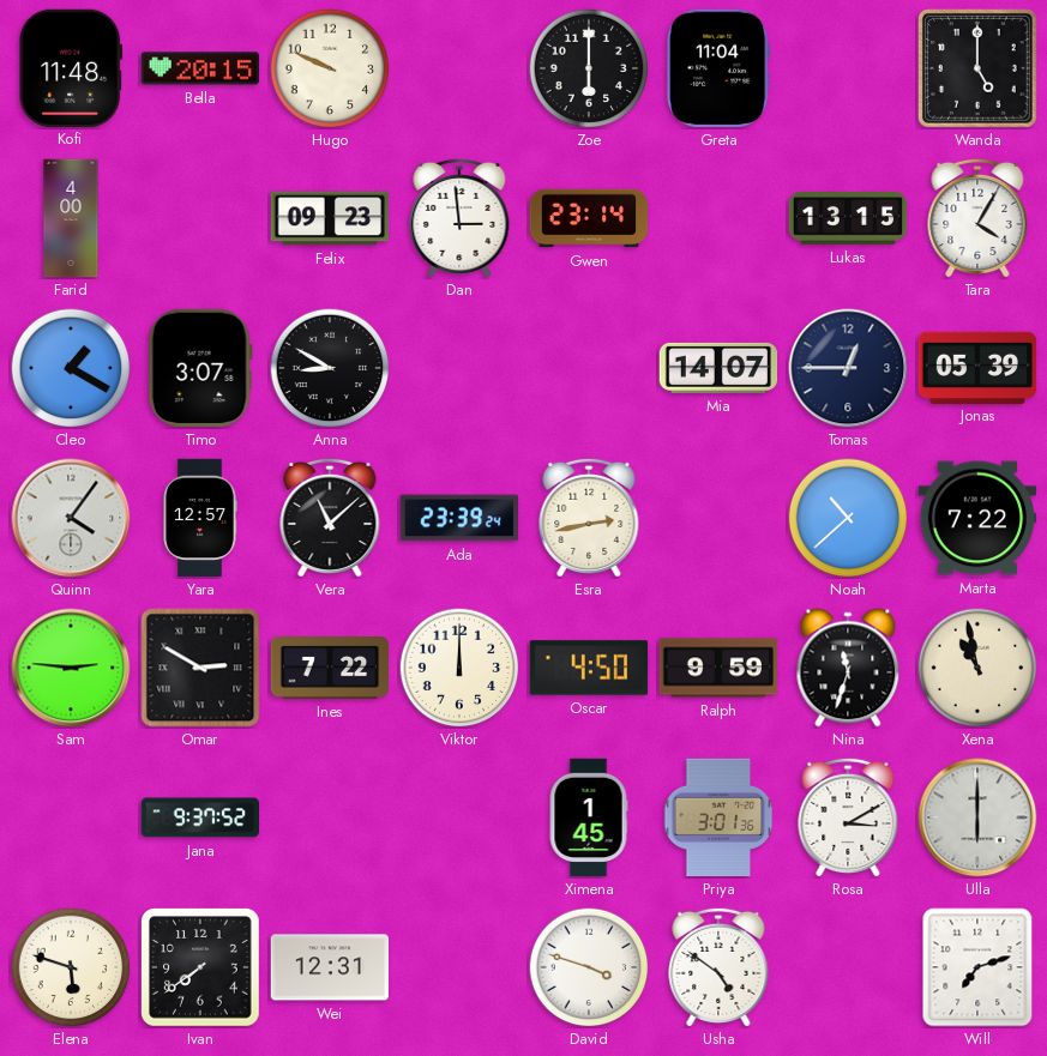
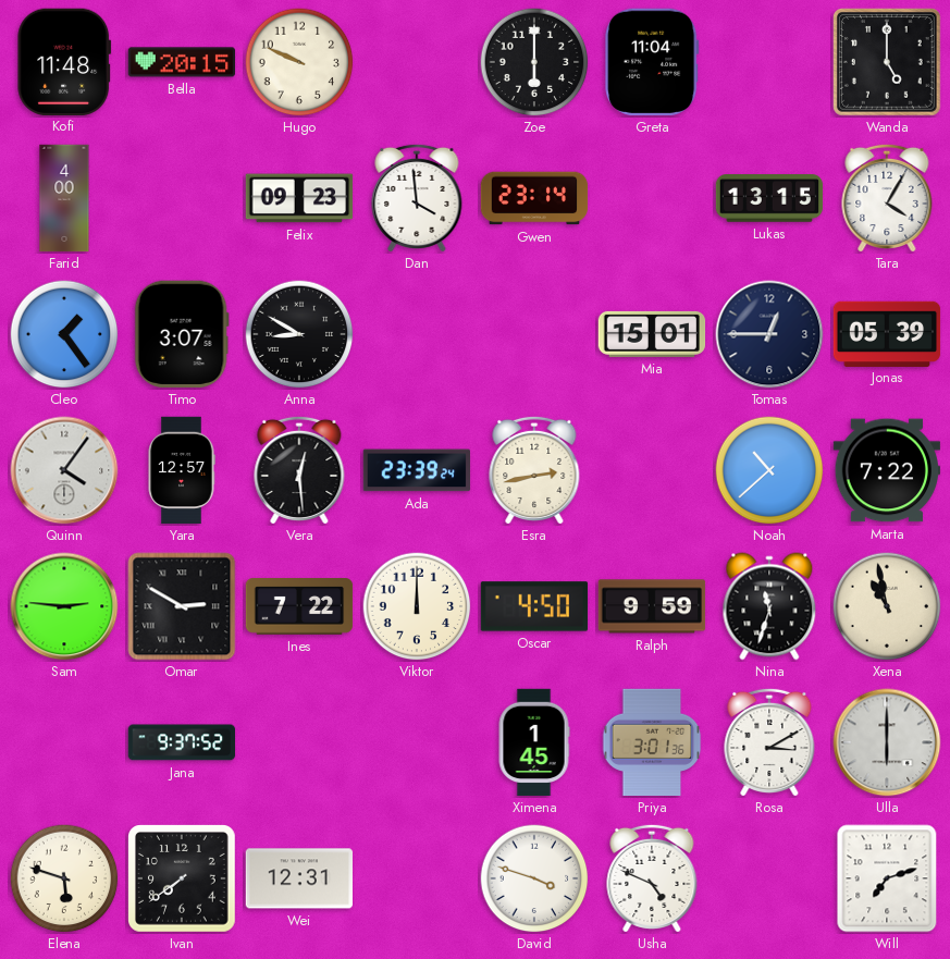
Dan: 2:59 -> 3:59
Cleo: 1:20 -> 1:24
Mia: 14:07 -> 15:01
Vera: 11:08 -> 12:29
Usha: 4:51 -> 4:49
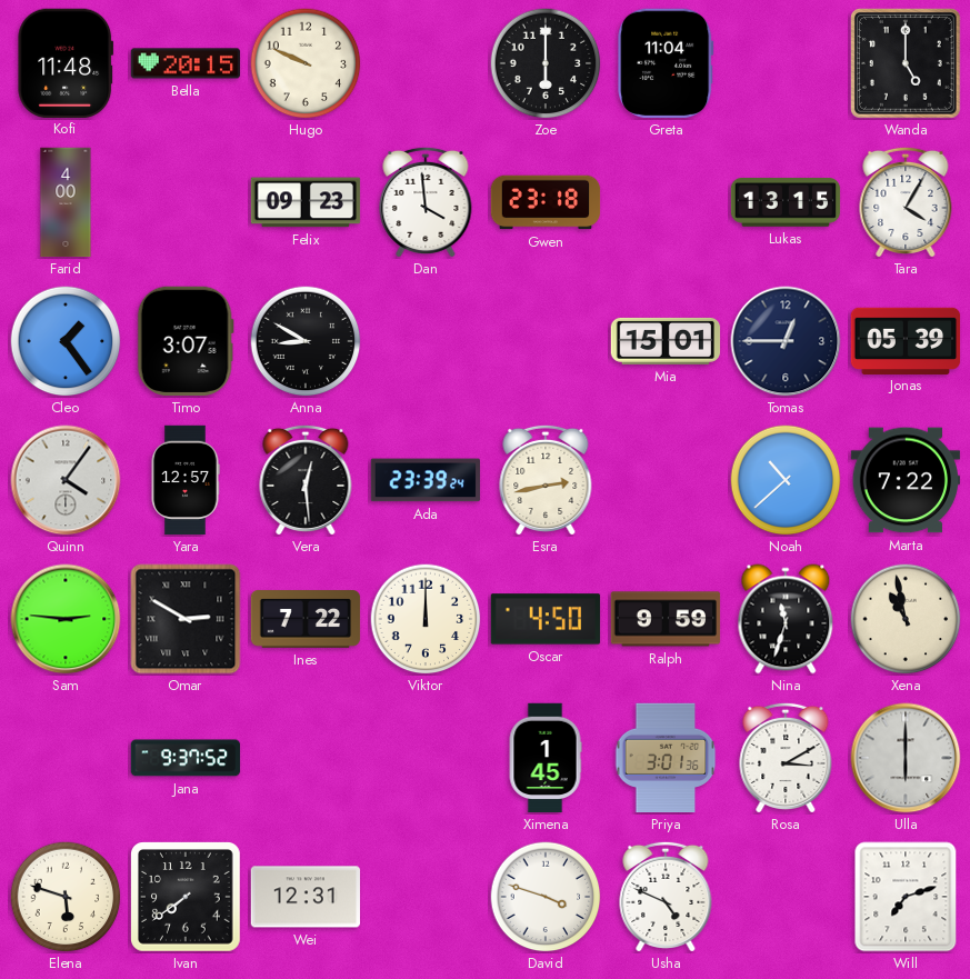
Gwen: 23:14 -> 23:18
